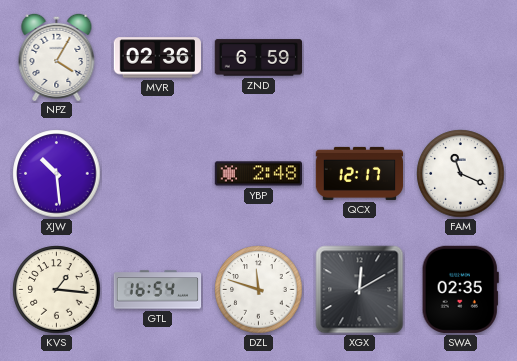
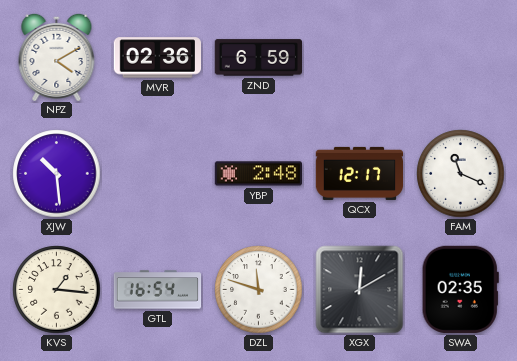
NPZ: 4:05 -> 4:10
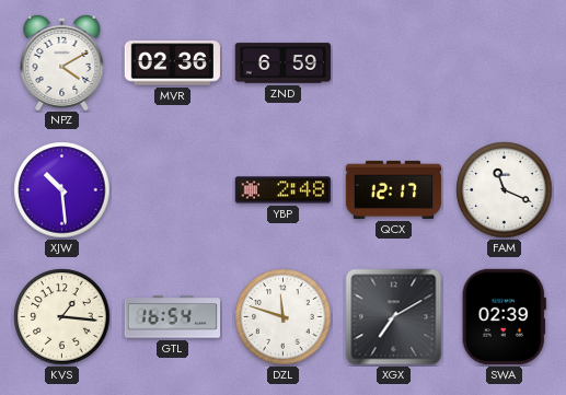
XGX: 12:10 -> 7:10
SWA: 02:35 -> 02:39
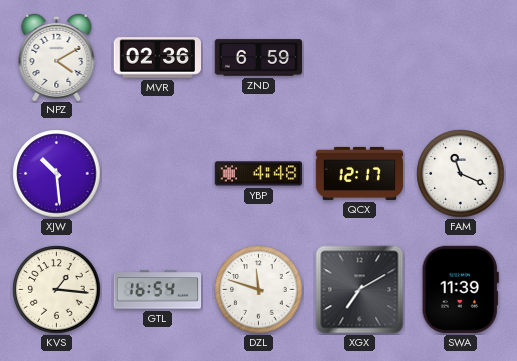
YBP: 2:48 -> 4:48
SWA: 02:39 -> 11:39
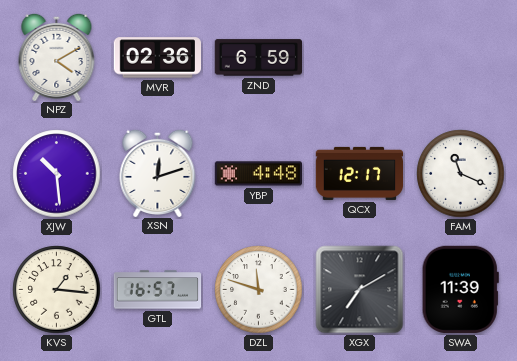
XSN: none -> 12:12
GTL: 16:54 -> 16:57
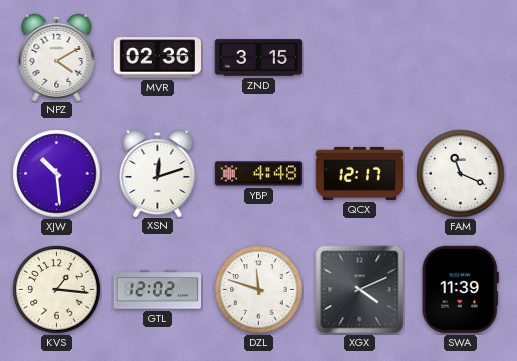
ZND: 6:59 -> 3:15
GTL: 16:57 -> 12:02
XGX: 7:10 -> 4:11
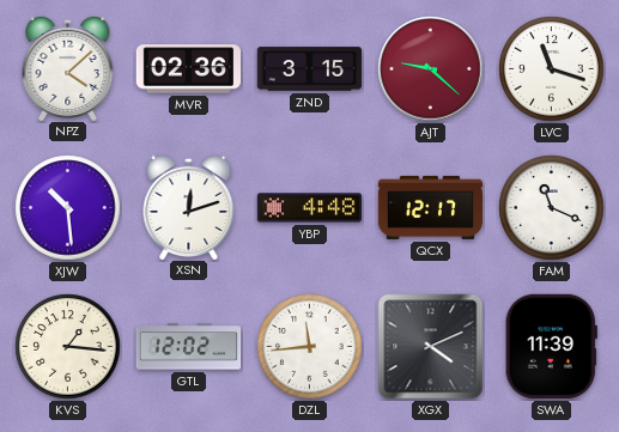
NPZ: 4:10 -> 4:08
AJT: none -> 9:22
LVC: none -> 11:18
DZL: 11:48 -> 11:44
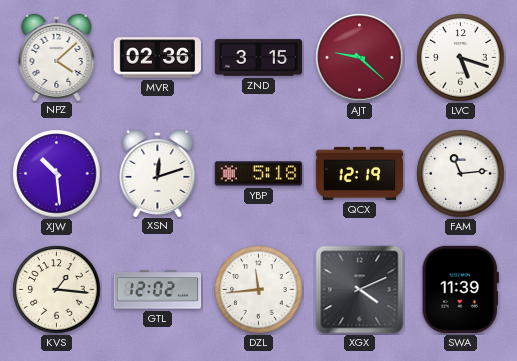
LVC: 11:18 -> 5:18
YBP: 4:48 -> 5:18
QCX: 12:17 -> 12:19
FAM: 11:19 -> 11:14
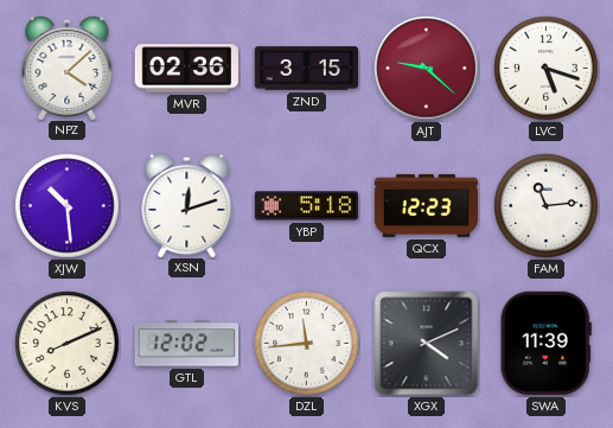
QCX: 12:19 -> 12:23
KVS: 1:16 -> 8:11
